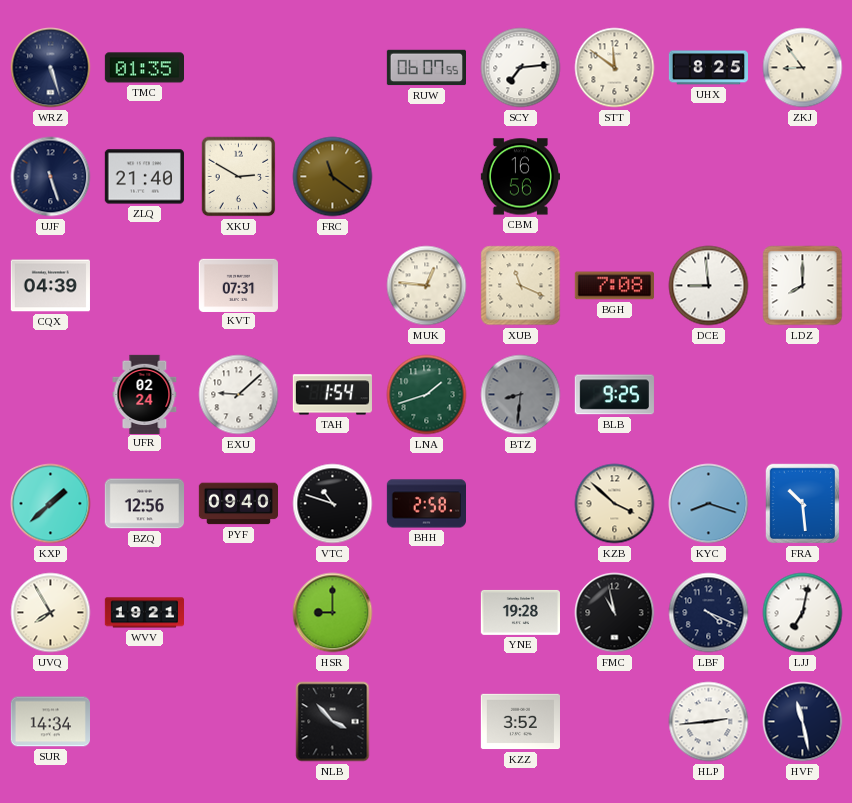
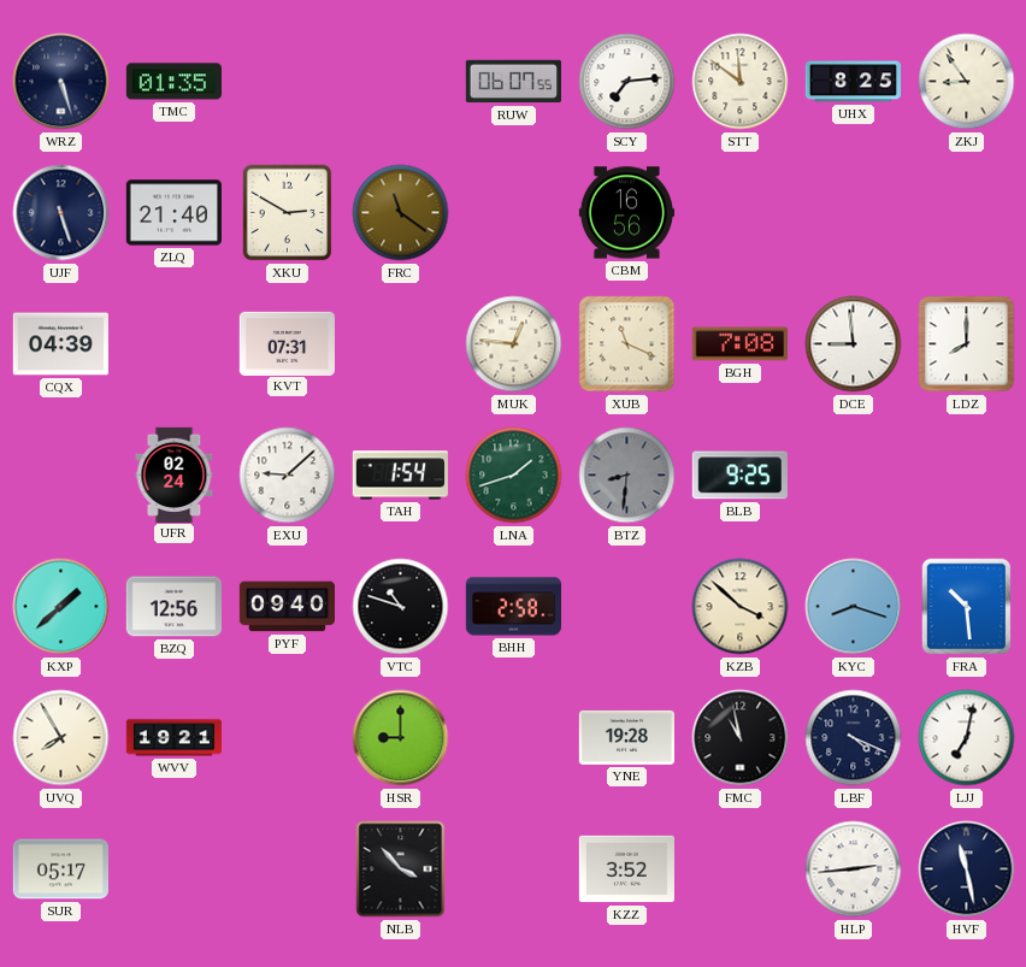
SUR: 14:34 -> 05:17
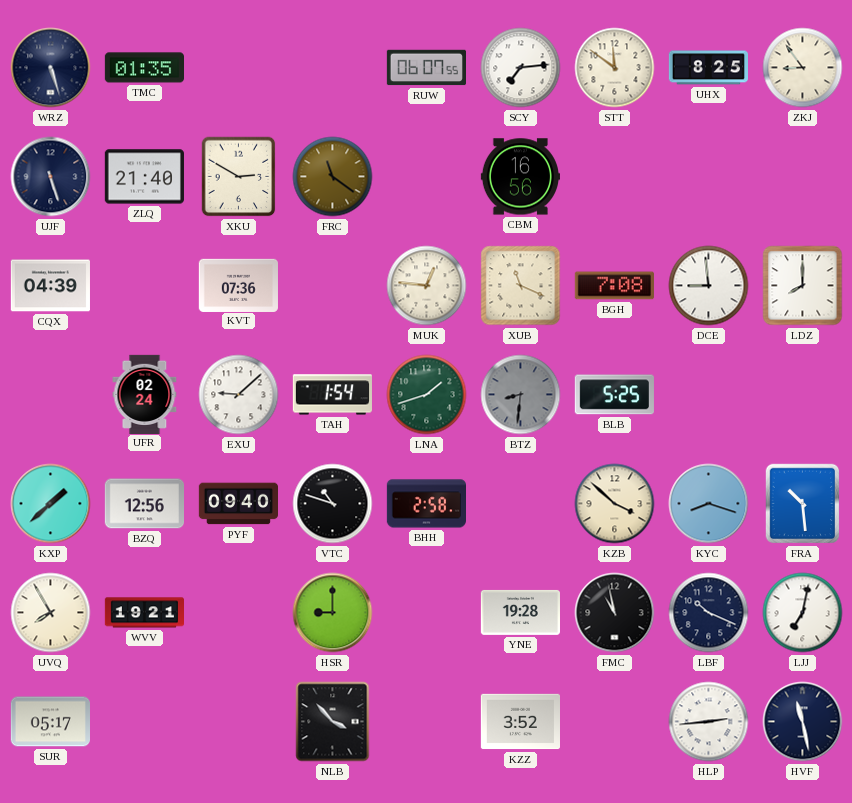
KVT: 07:31 -> 07:36
BLB: 9:25 -> 5:25
LBF: 4:19 -> 10:19
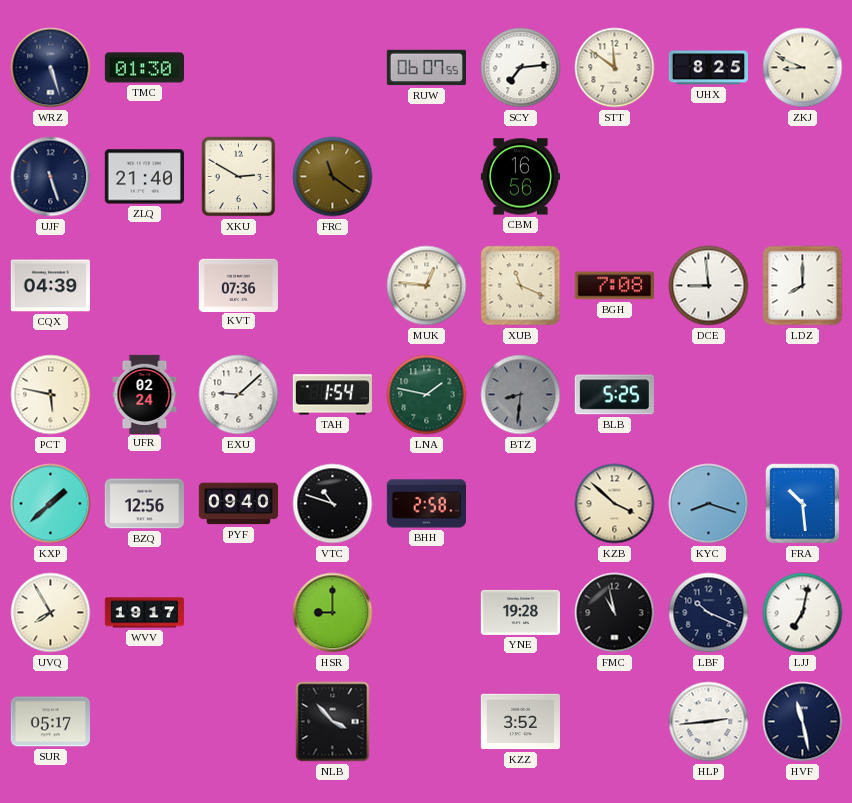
TMC: 01:35 -> 01:30
ZKJ: 8:54 -> 8:49
PCT: none -> 5:47
LNA: 1:42 -> 1:47
WVV: 19:21 -> 19:17
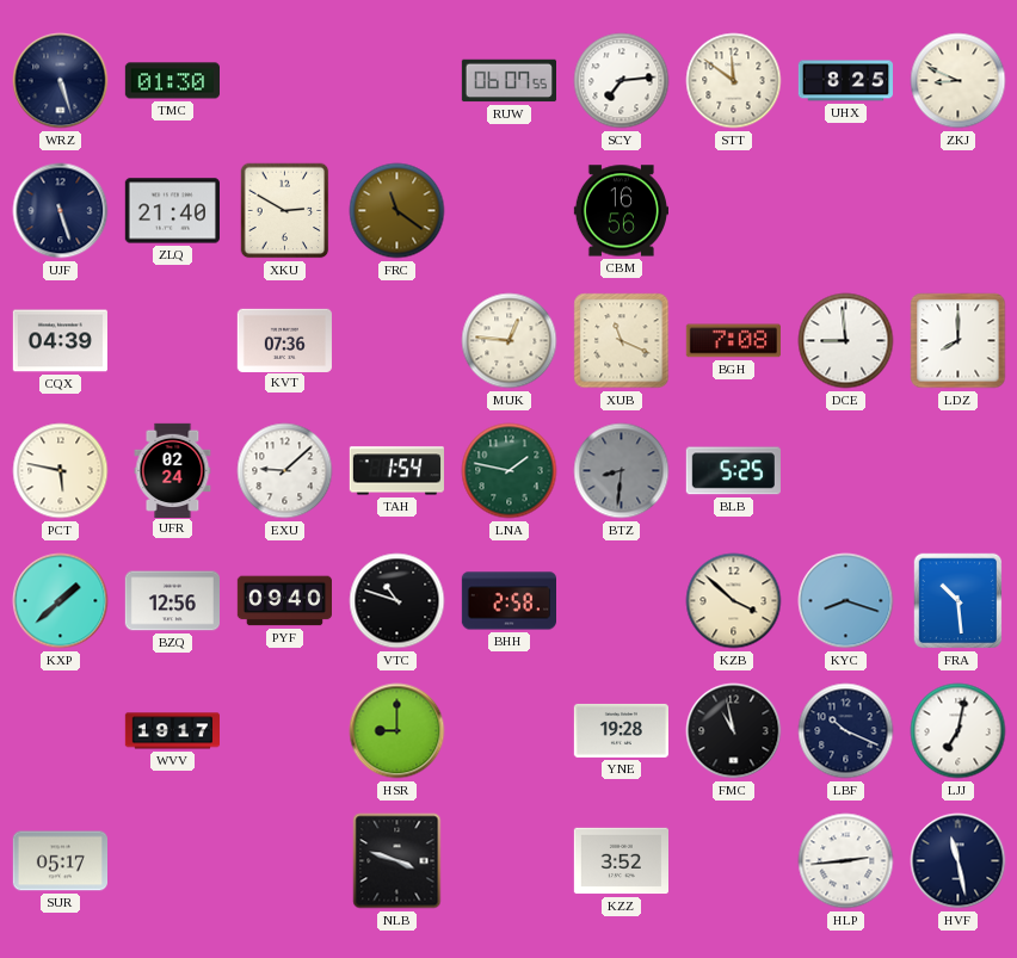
UVQ: 7:55 -> none
NLB: 3:53 -> 3:48
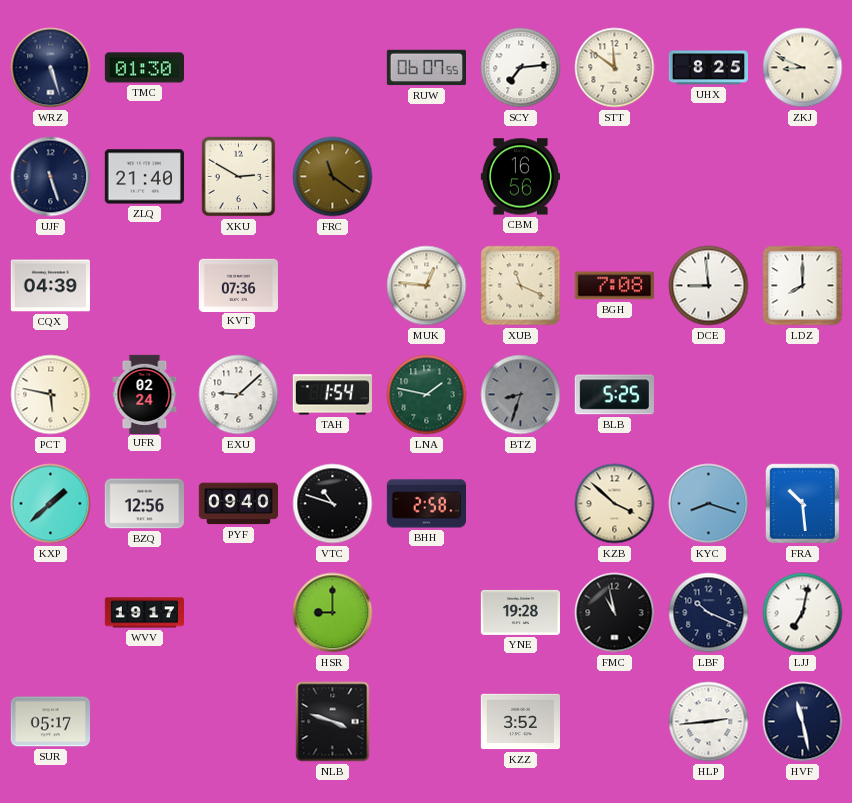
BTZ: 8:31 -> 8:33
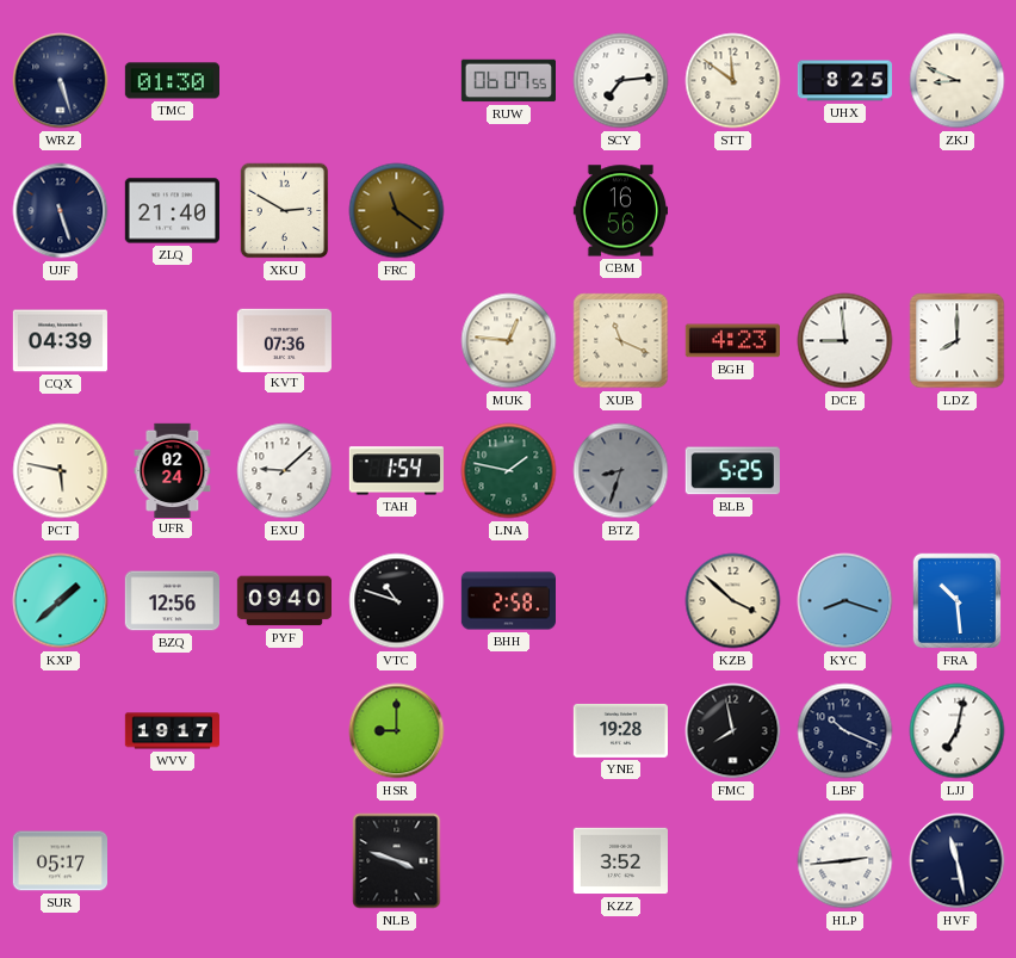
BGH: 7:08 -> 4:23
FMC: 10:58 -> 7:58
